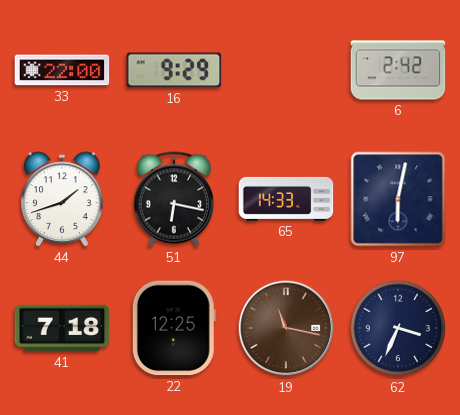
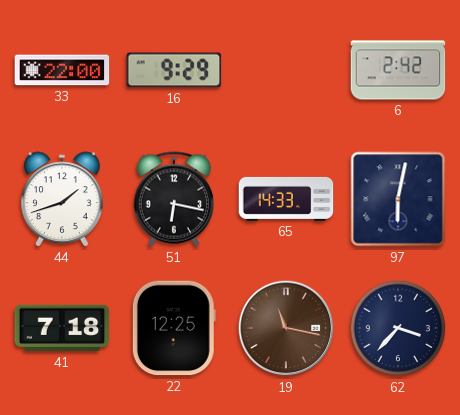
62: 3:34 -> 3:37
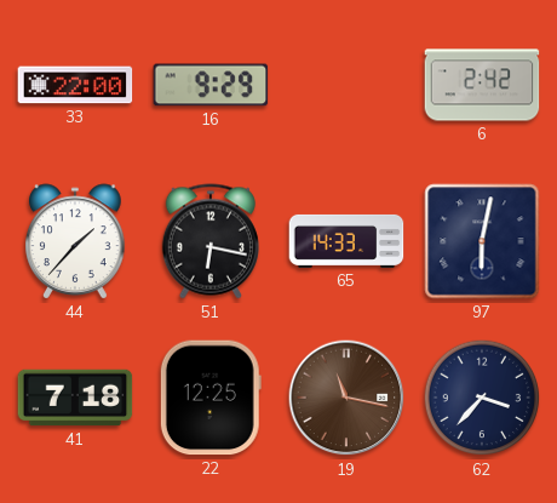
44: 1:42 -> 1:37
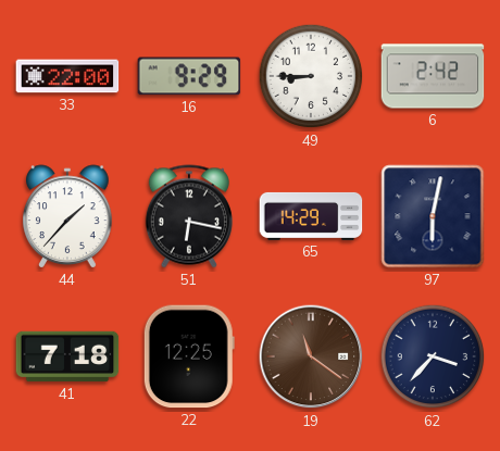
49: none -> 8:45
65: 14:33 -> 14:29
19: 11:17 -> 11:21
